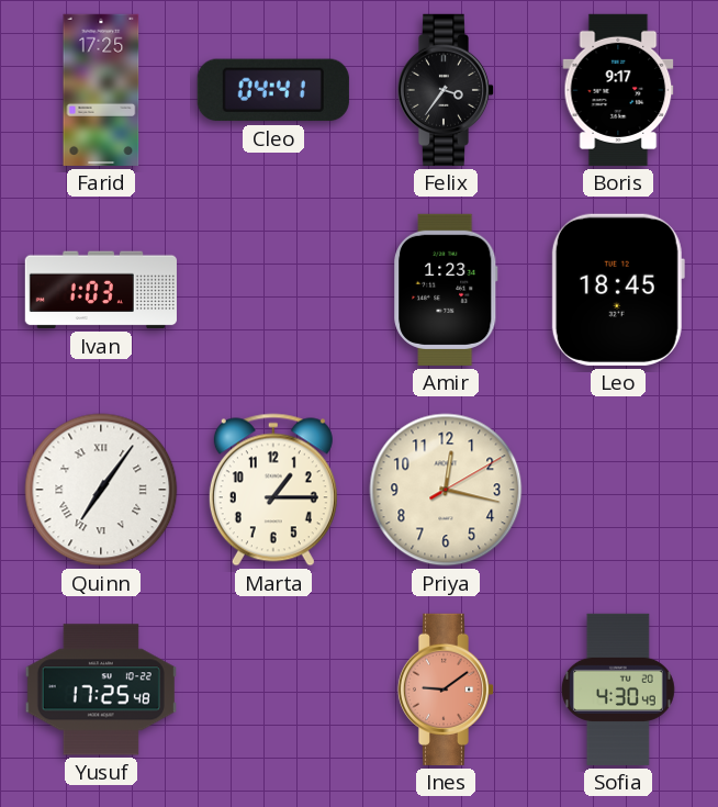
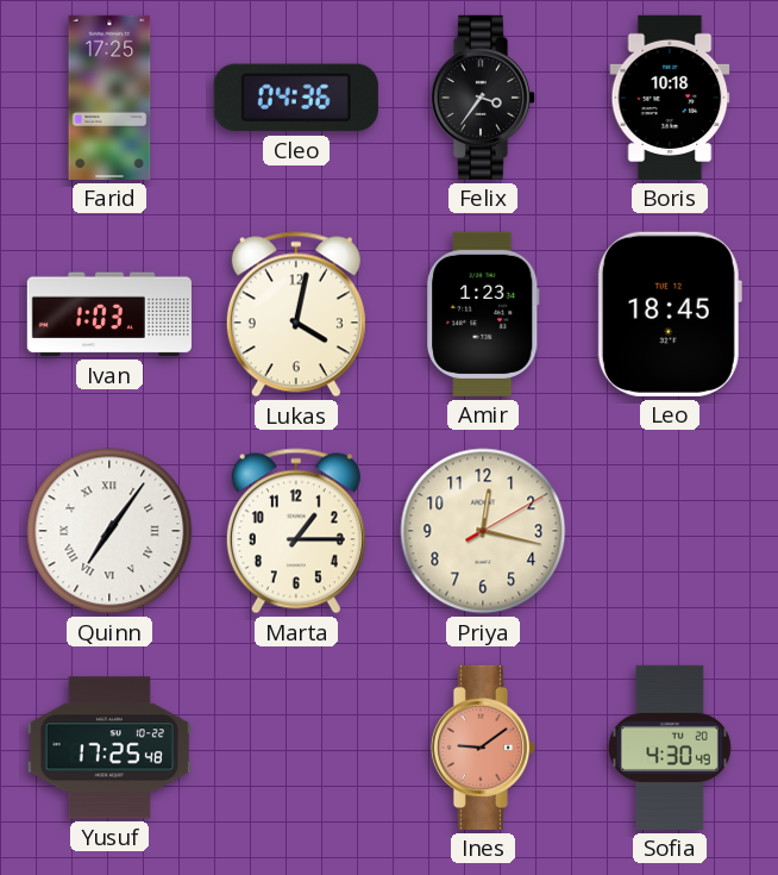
Cleo: 04:41 -> 04:36
Boris: 9:17 -> 10:18
Lukas: none -> 4:02
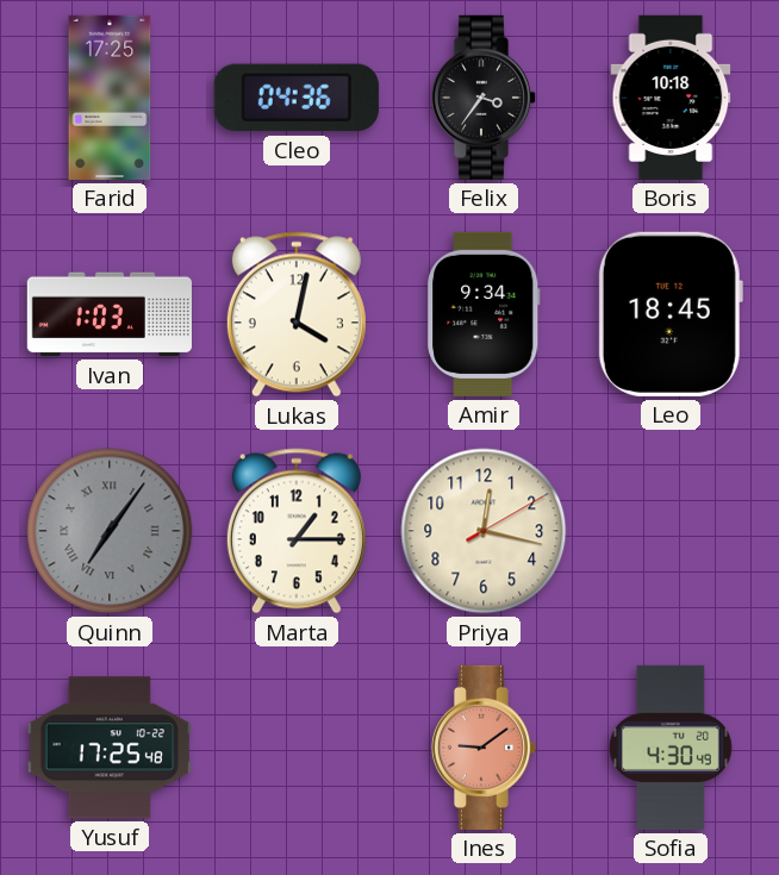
Amir: 1:23 -> 9:34
Quinn dial: white -> grey
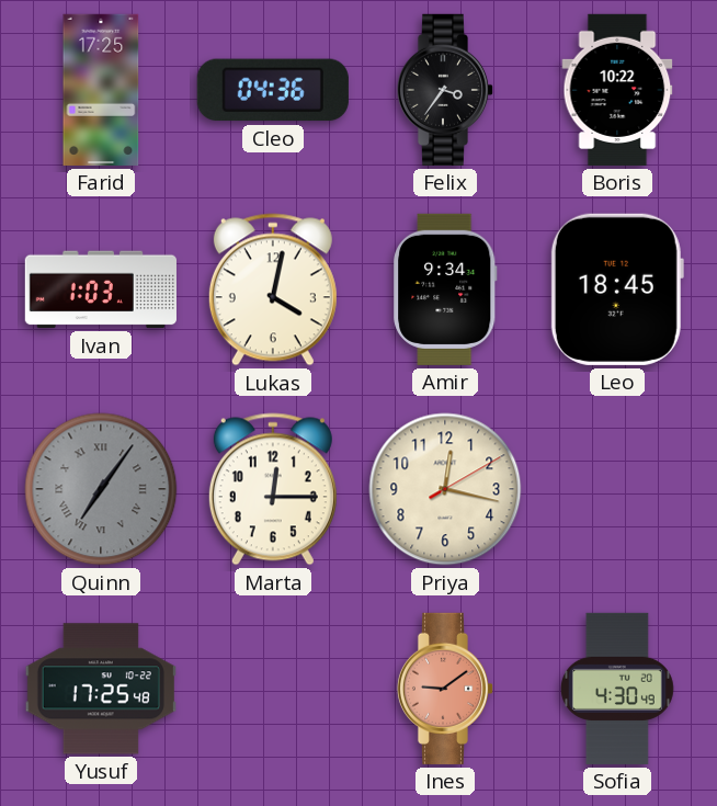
Boris: 10:18 -> 10:22
Marta: 1:15 -> 12:15
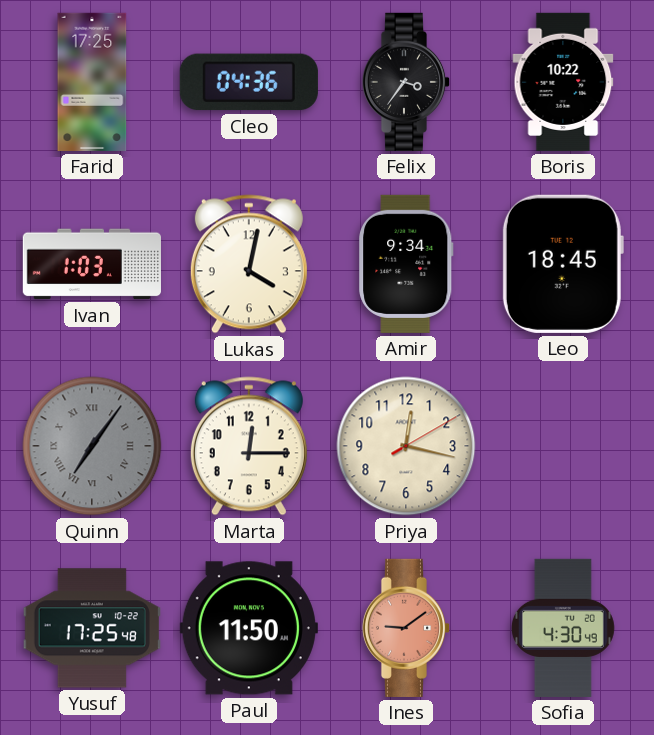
Paul: none -> 11:50
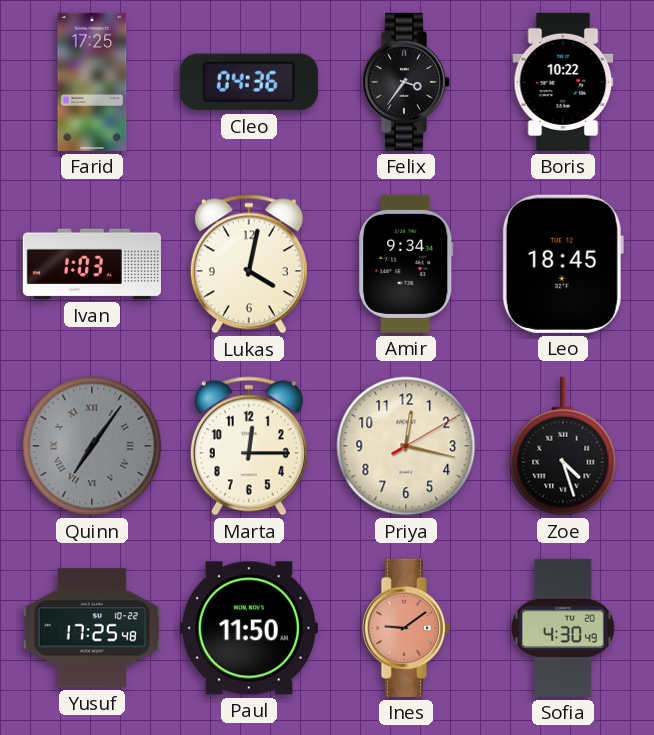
Zoe: none -> 4:27
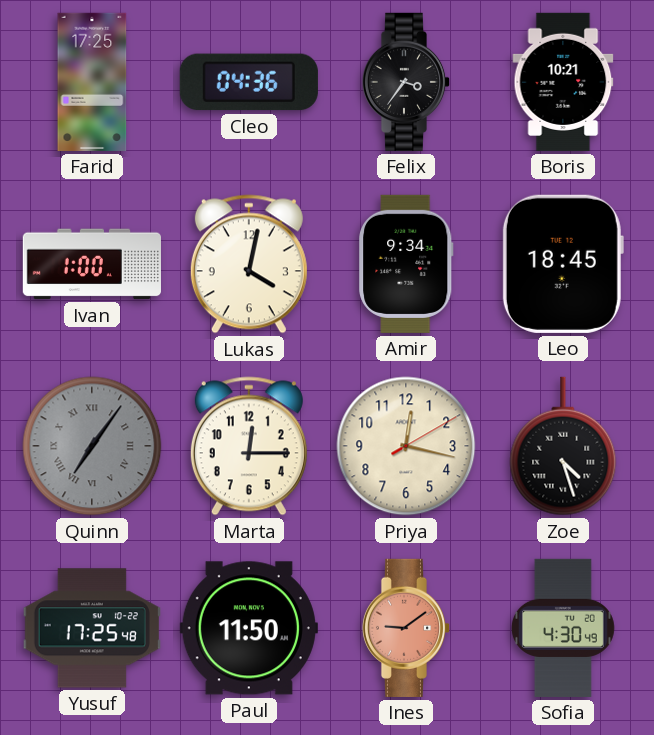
Boris: 10:22 -> 10:21
Ivan: 1:03 -> 1:00
